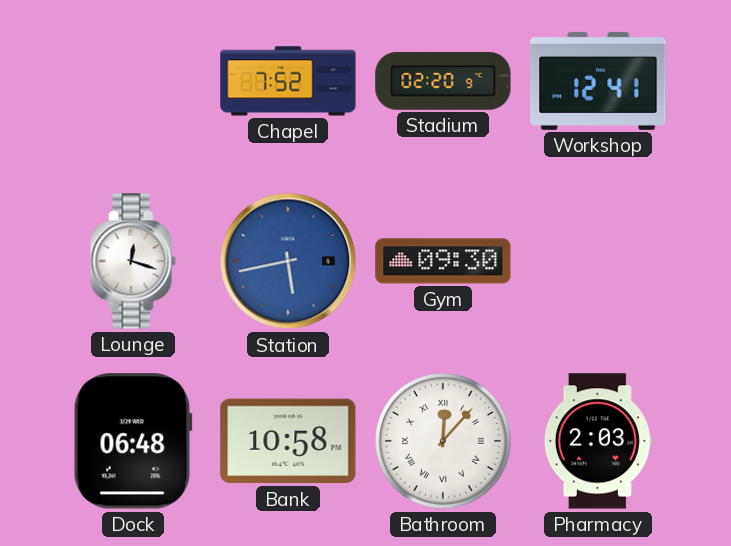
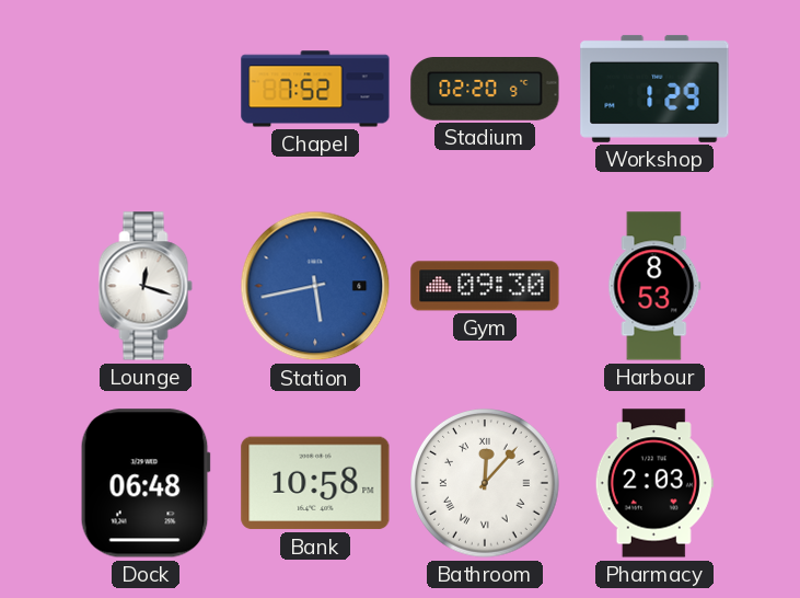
Workshop: 12:41 -> 1:29
Harbour: none -> 8:53
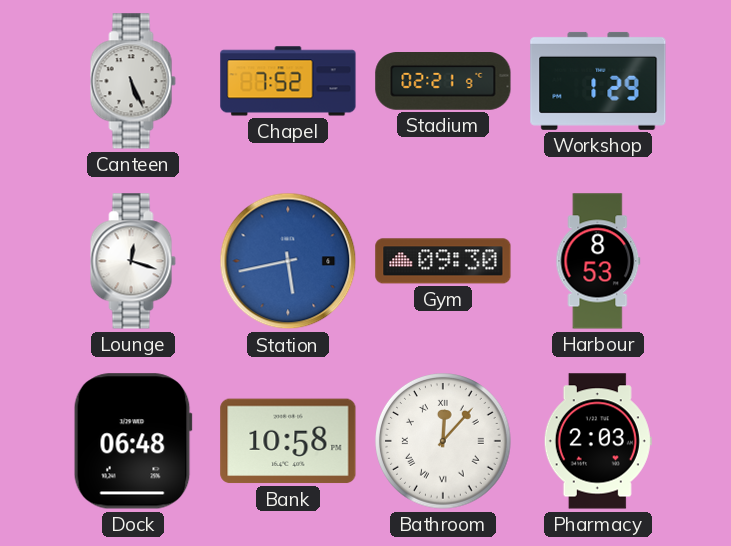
Canteen: none -> 5:26
Stadium: 02:20 -> 02:21
